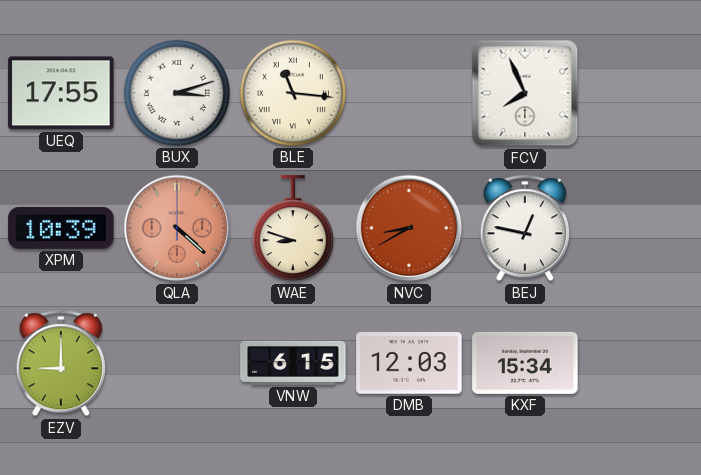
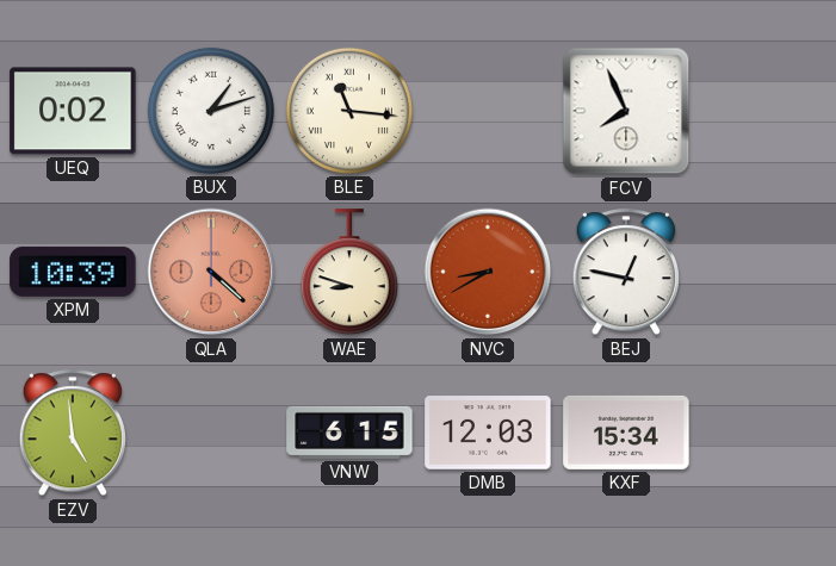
UEQ: 17:55 -> 0:02
BUX: 3:12 -> 1:12
EZV: 9:00 -> 4:59
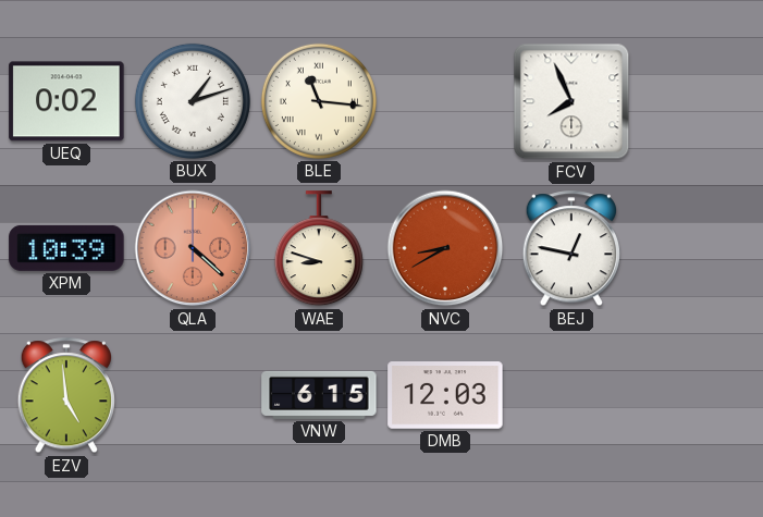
KXF: 15:34 -> none
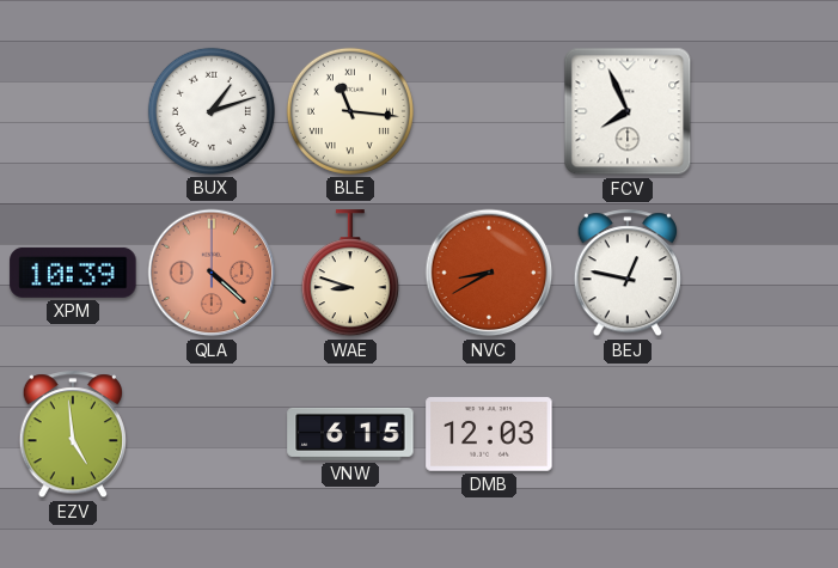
UEQ: 0:02 -> none
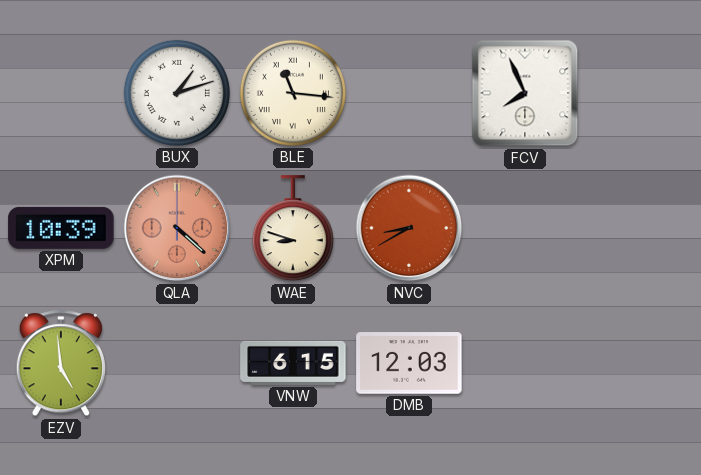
BEJ: 12:47 -> none
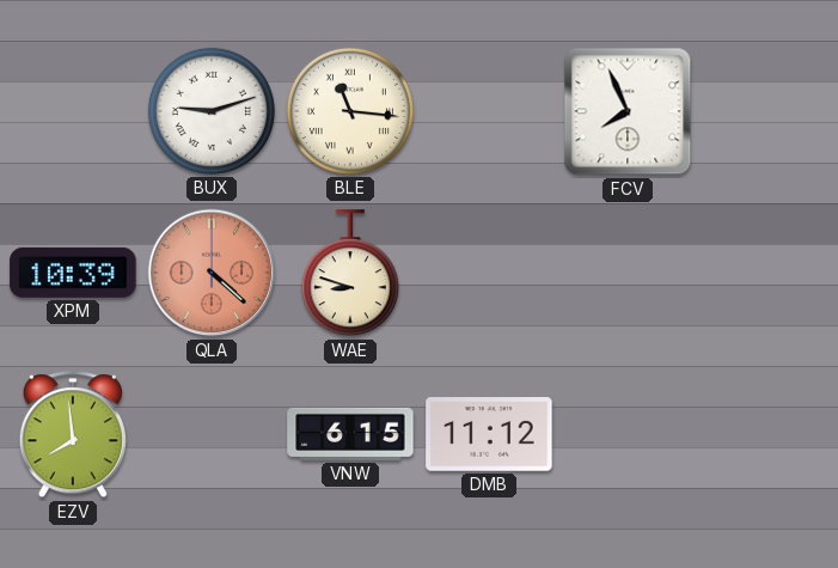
BUX: 1:12 -> 9:12
NVC: 8:40 -> none
EZV: 4:59 -> 7:59
DMB: 12:03 -> 11:12
